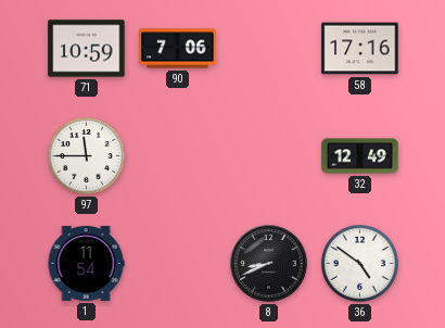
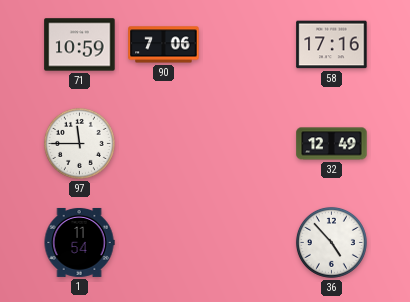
8: 8:41 -> none
36: 4:51 -> 4:53
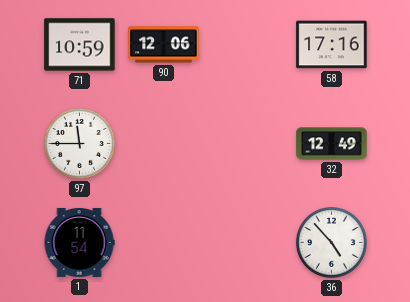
90: 7:06 -> 12:06
